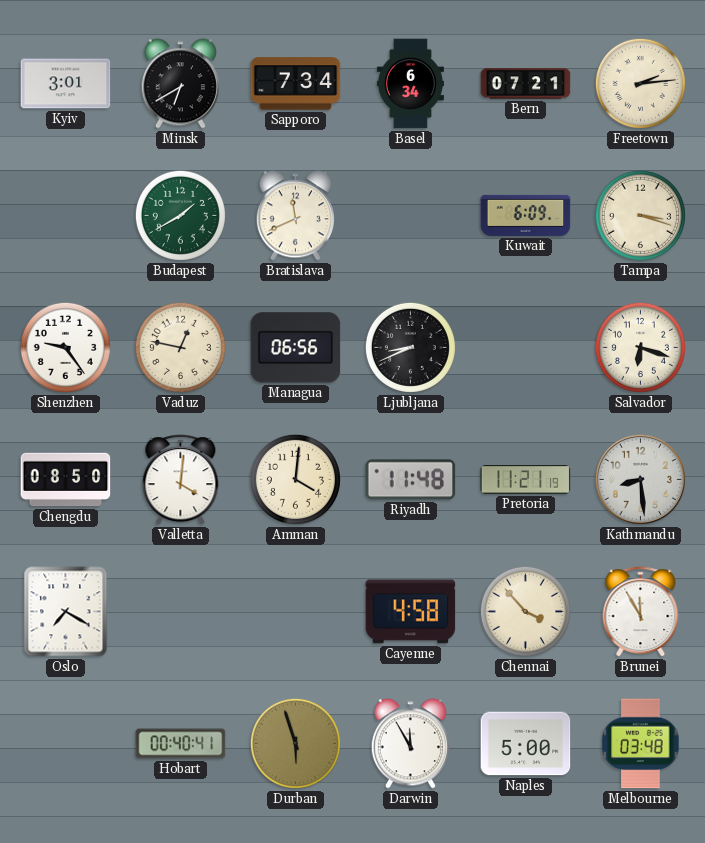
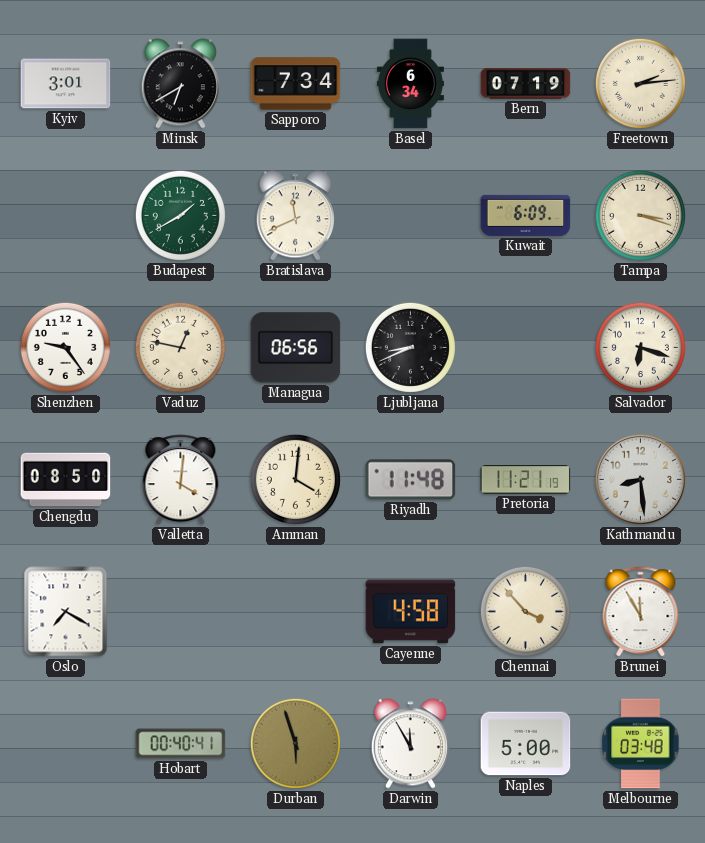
Bern: 07:21 -> 07:19
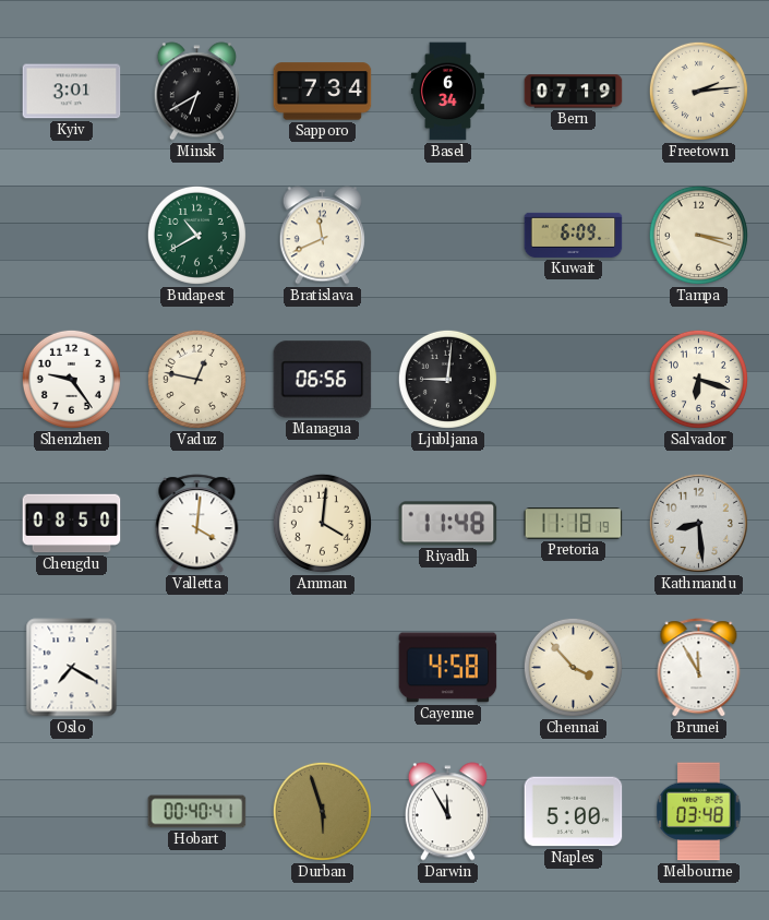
Budapest: 1:40 -> 10:40
Ljubljana: 8:41 -> 9:01
Pretoria: 11:21 -> 11:18
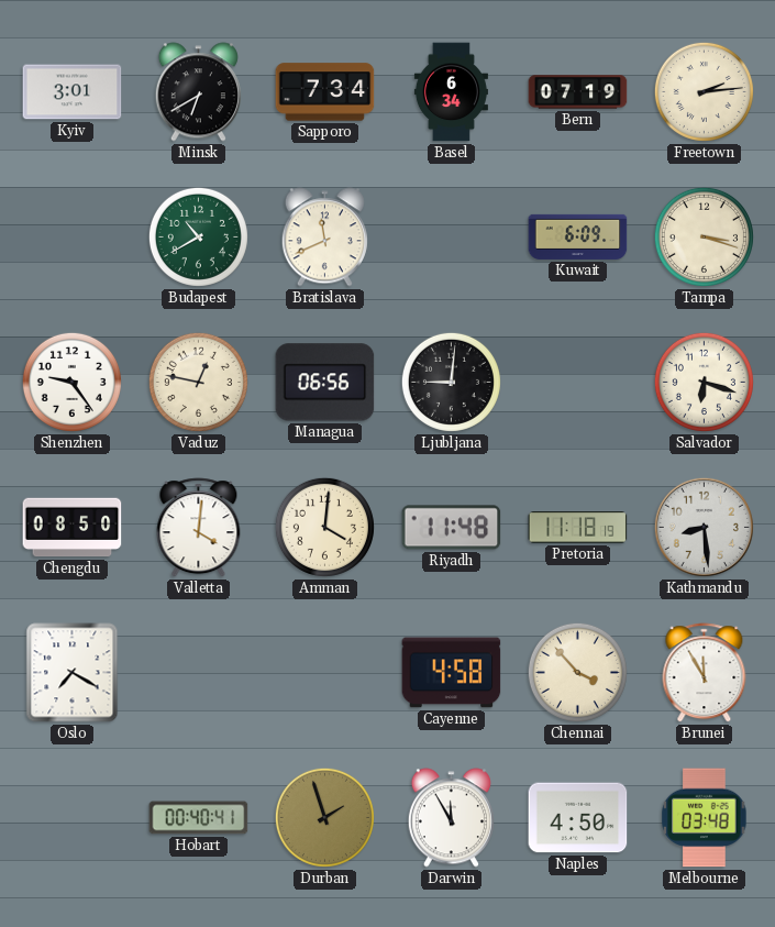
Durban: 5:57 -> 1:57
Naples: 5:00 -> 4:50
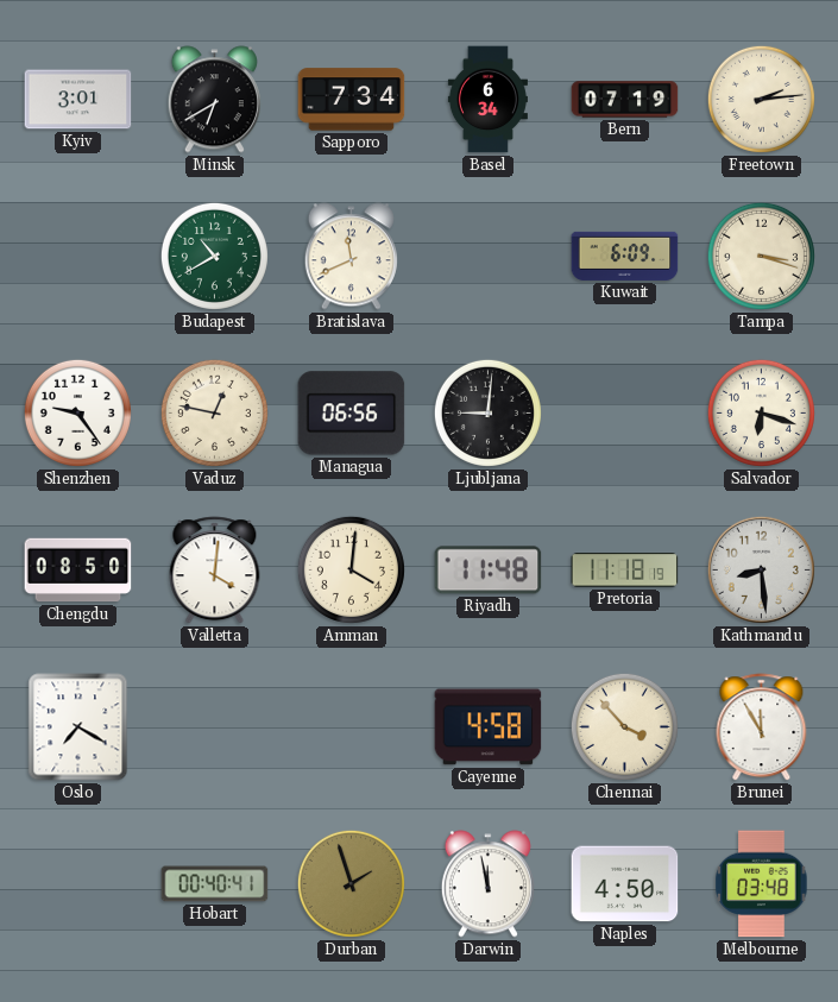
Darwin: 11:55 -> 11:58
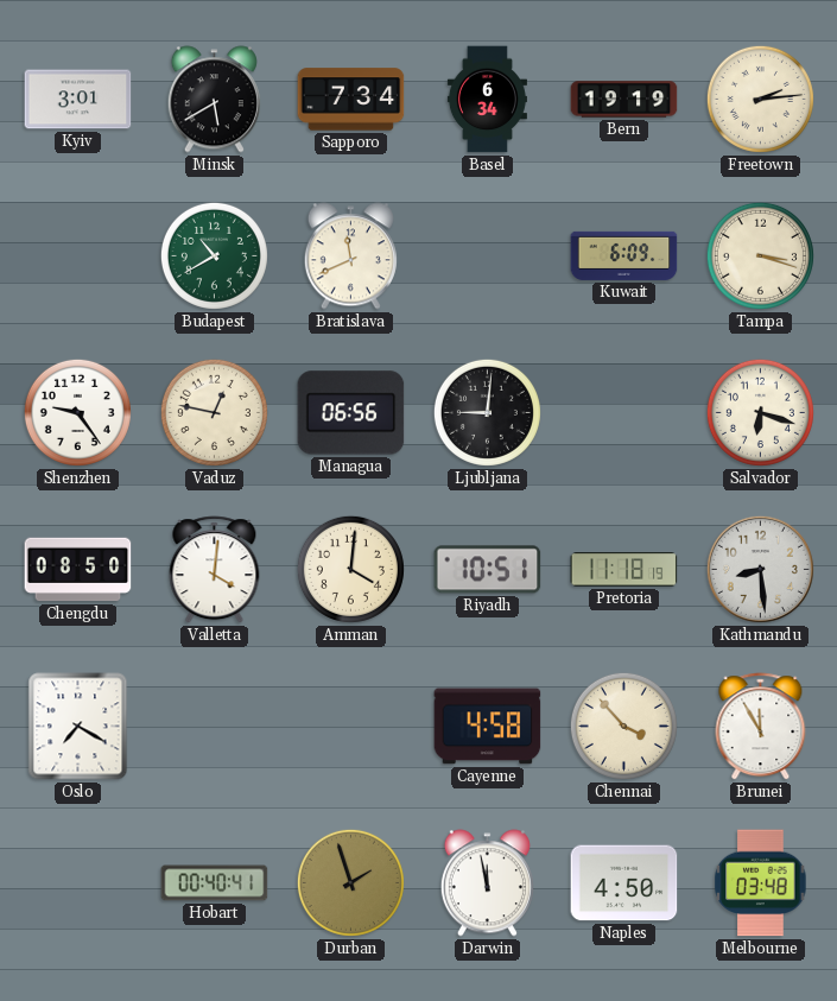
Minsk: 6:40 -> 5:40
Bern: 07:19 -> 19:19
Riyadh: 11:48 -> 10:51
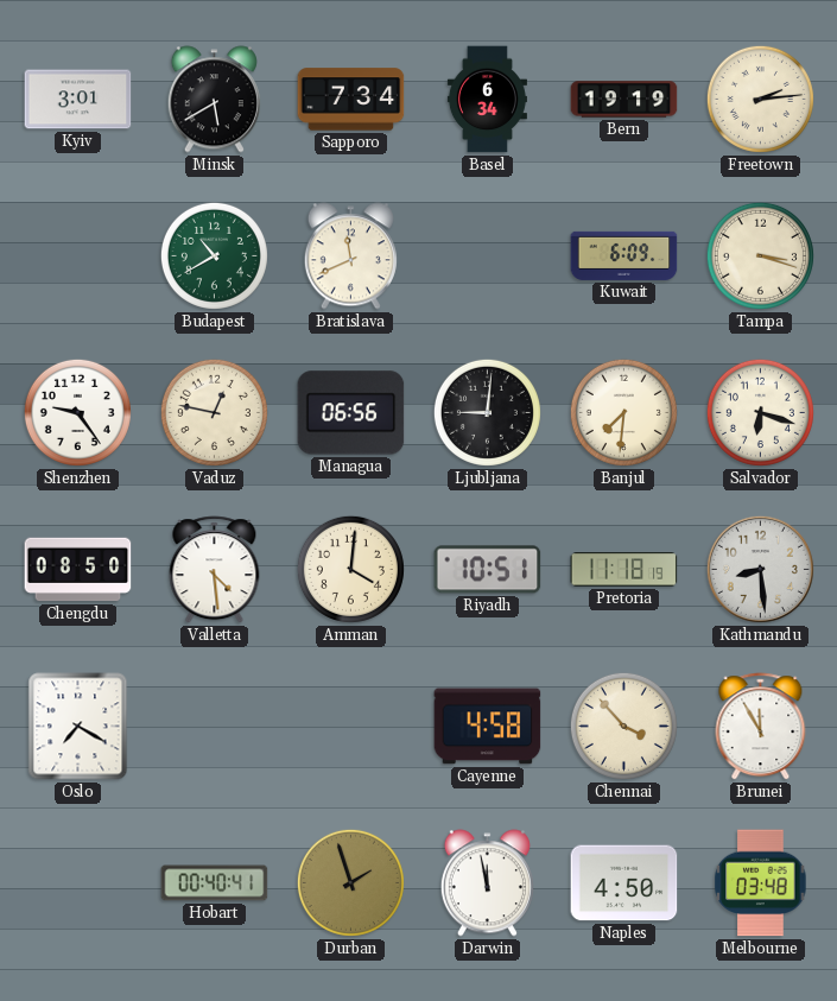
Banjul: none -> 7:31
Valletta: 4:01 -> 4:29
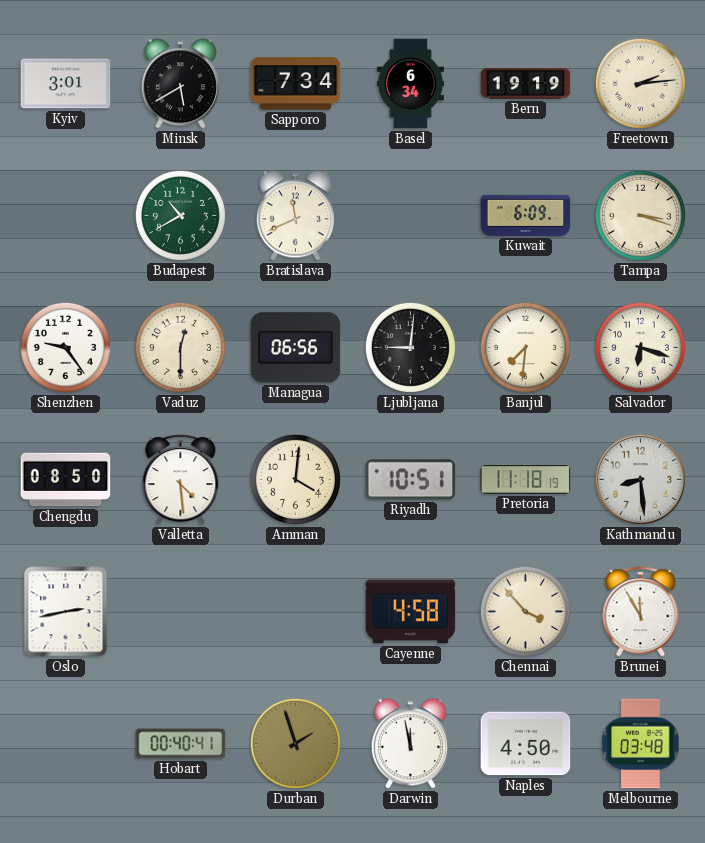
Vaduz: 12:47 -> 12:30
Oslo: 7:20 -> 2:43
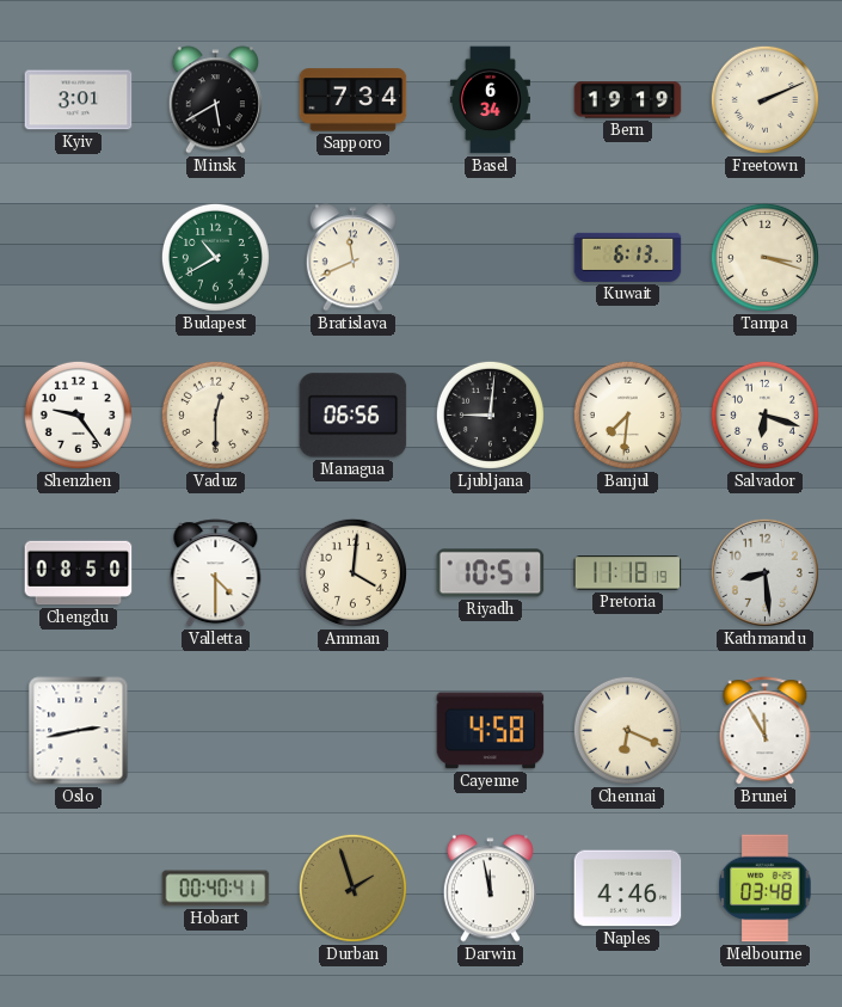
Freetown: 2:14 -> 2:11
Kuwait: 6:09 -> 6:13
Valletta: 4:29 -> 4:30
Chennai: 3:53 -> 6:19
Naples: 4:50 -> 4:46
